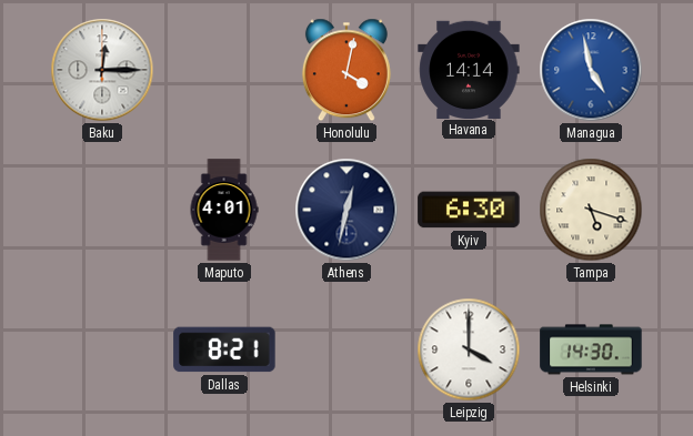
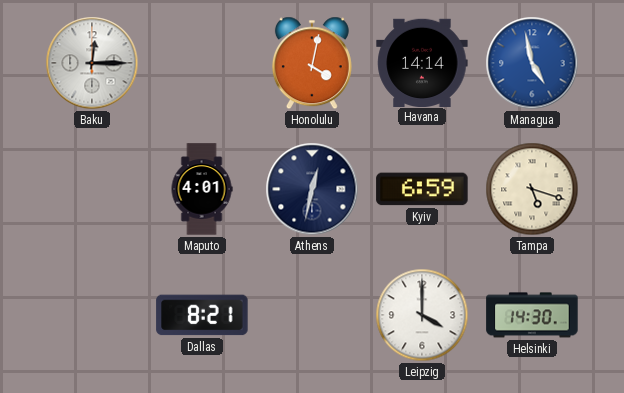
Kyiv: 6:30 -> 6:59
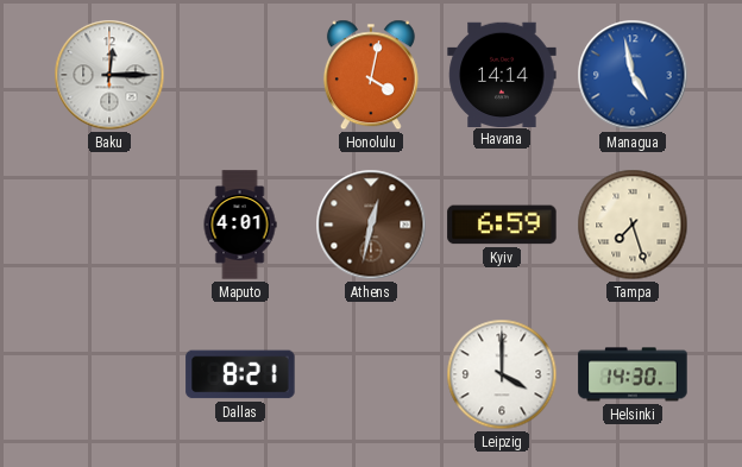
Athens dial: navy -> brown
Tampa: 5:18 -> 7:27
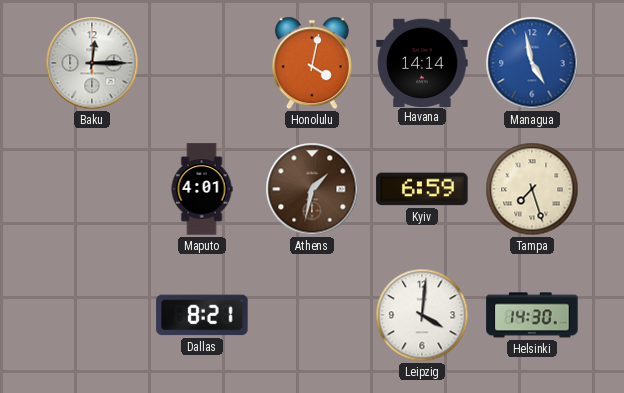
Athens: 12:32 -> 1:32
Leipzig: 4:00 -> 4:01
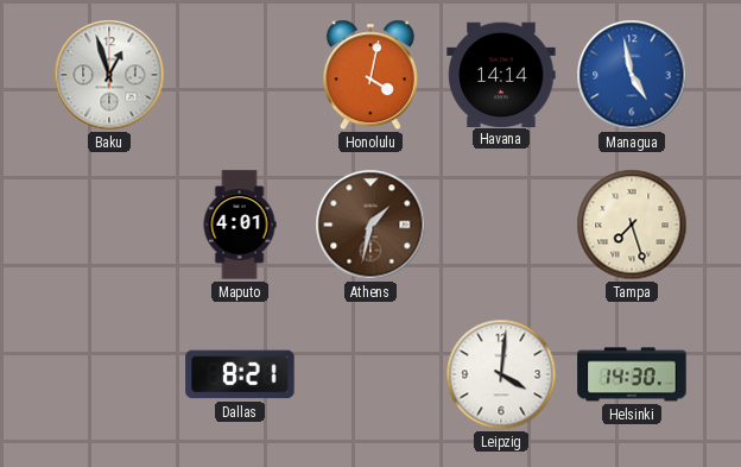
Baku: 12:15 -> 12:57
Kyiv: 6:59 -> none
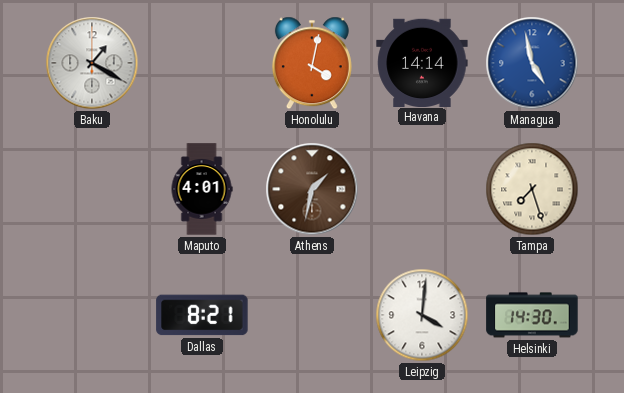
Baku: 12:57 -> 1:20
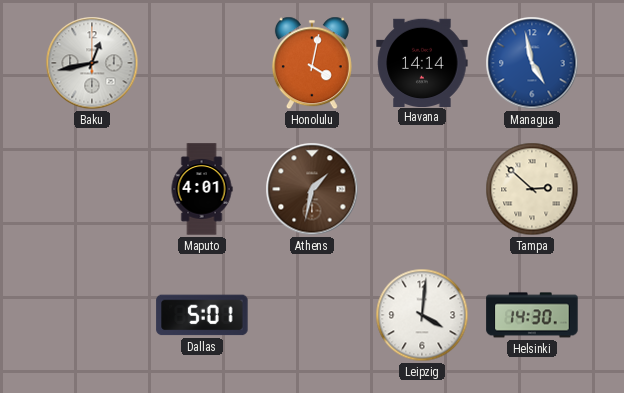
Baku: 1:20 -> 12:43
Tampa: 7:27 -> 2:52
Dallas: 8:21 -> 5:01
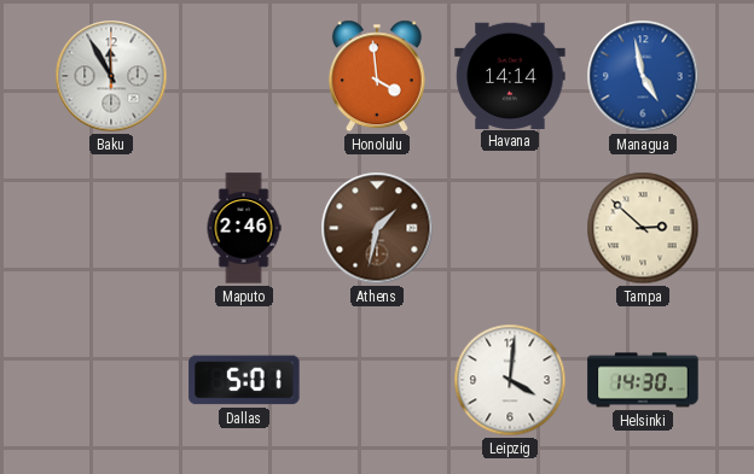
Baku: 12:43 -> 11:55
Honolulu: 4:02 -> 3:59
Maputo: 4:01 -> 2:46
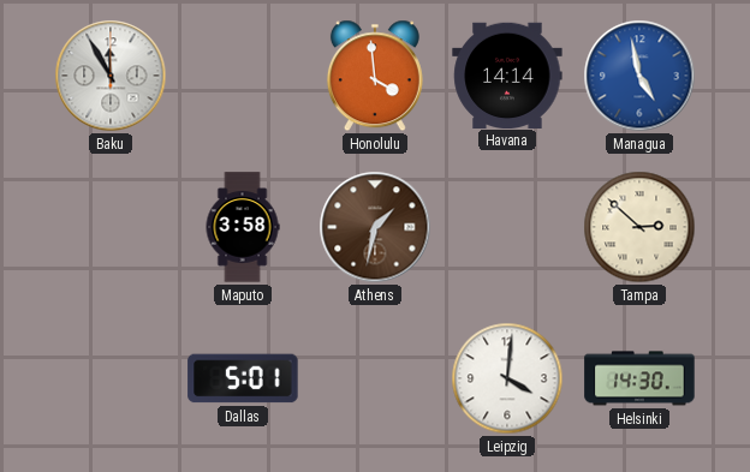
Maputo: 2:46 -> 3:58
